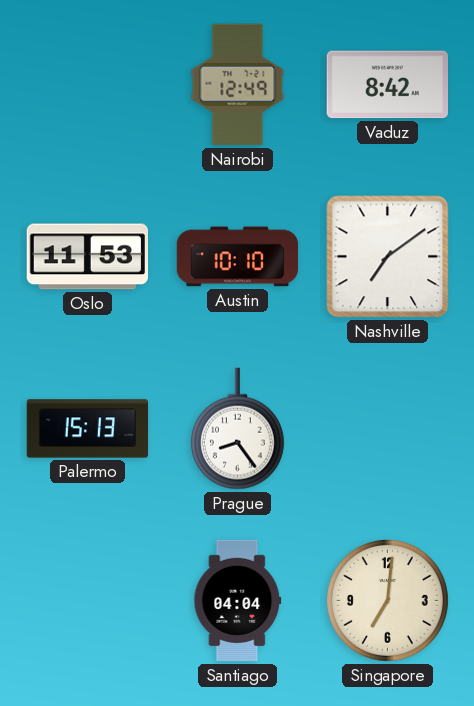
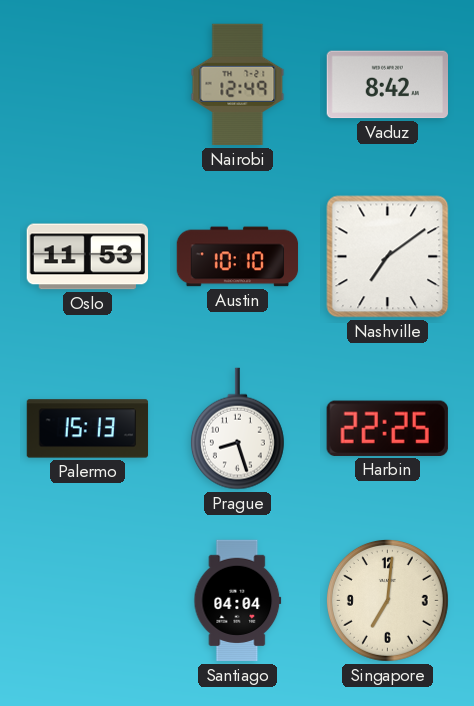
Prague: 8:24 -> 8:27
Harbin: none -> 22:25
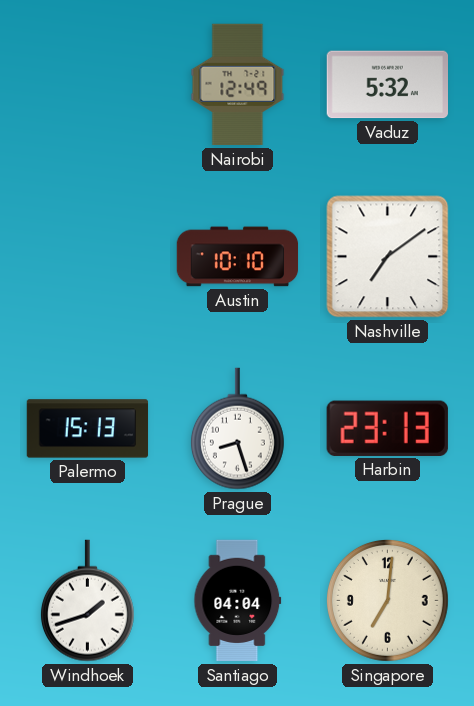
Vaduz: 8:42 -> 5:32
Oslo: 11:53 -> none
Harbin: 22:25 -> 23:13
Windhoek: none -> 1:42
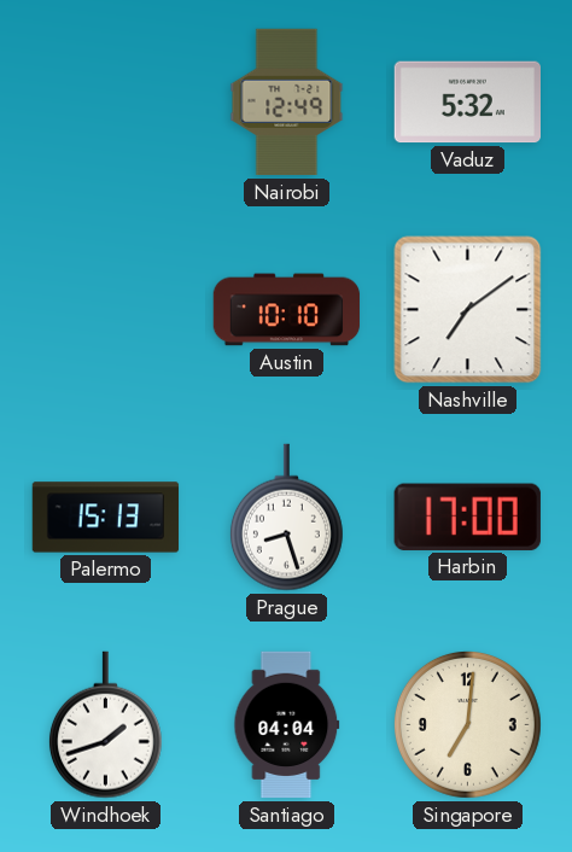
Harbin: 23:13 -> 17:00
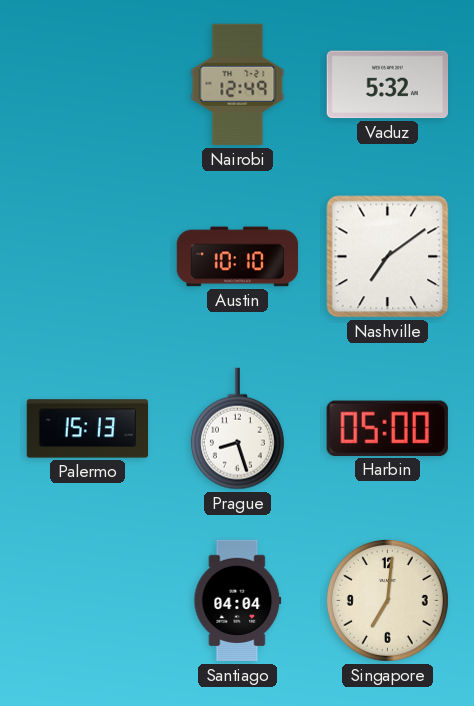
Harbin: 17:00 -> 05:00
Windhoek: 1:42 -> none
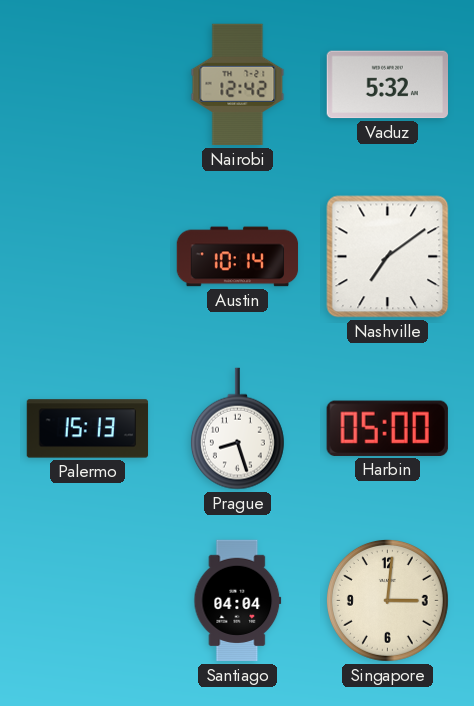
Nairobi: 12:49 -> 12:42
Austin: 10:10 -> 10:14
Singapore: 7:01 -> 3:01
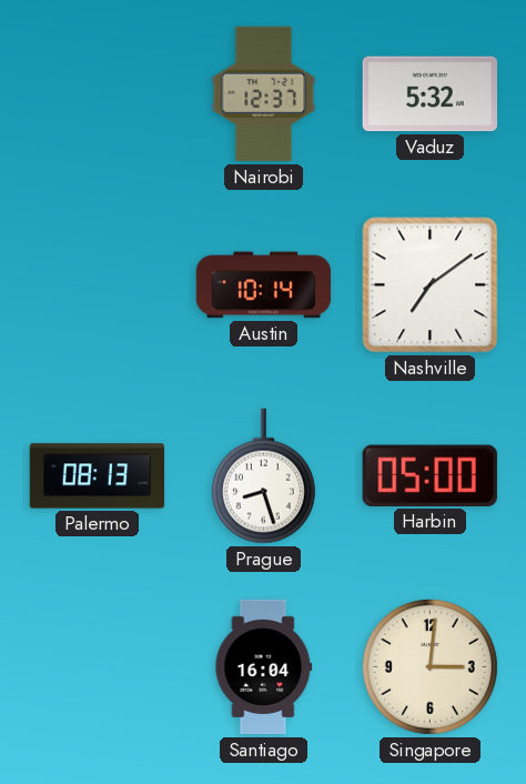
Nairobi: 12:42 -> 12:37
Palermo: 15:13 -> 08:13
Santiago: 04:04 -> 16:04
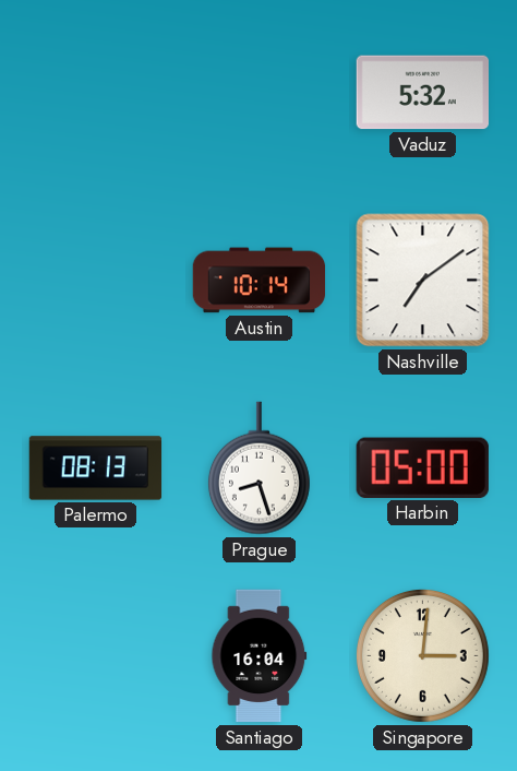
Nairobi: 12:37 -> none
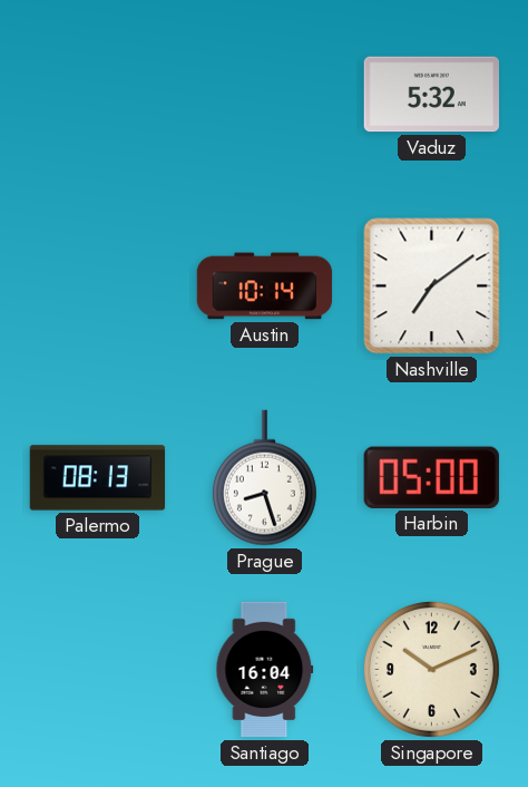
Singapore: 3:01 -> 10:11
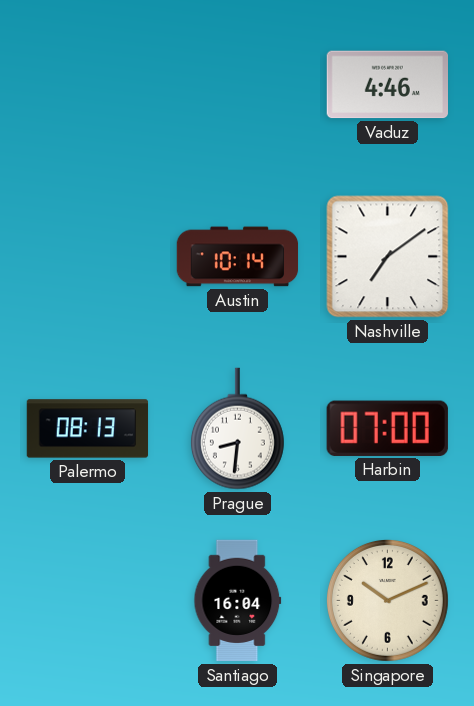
Vaduz: 5:32 -> 4:46
Prague: 8:27 -> 8:31
Harbin: 05:00 -> 07:00
